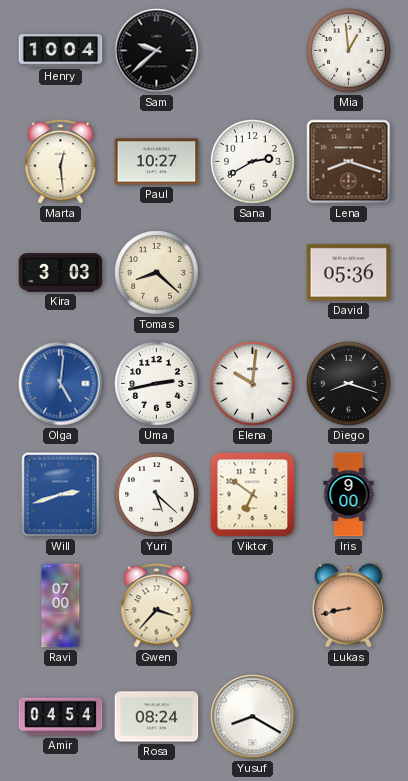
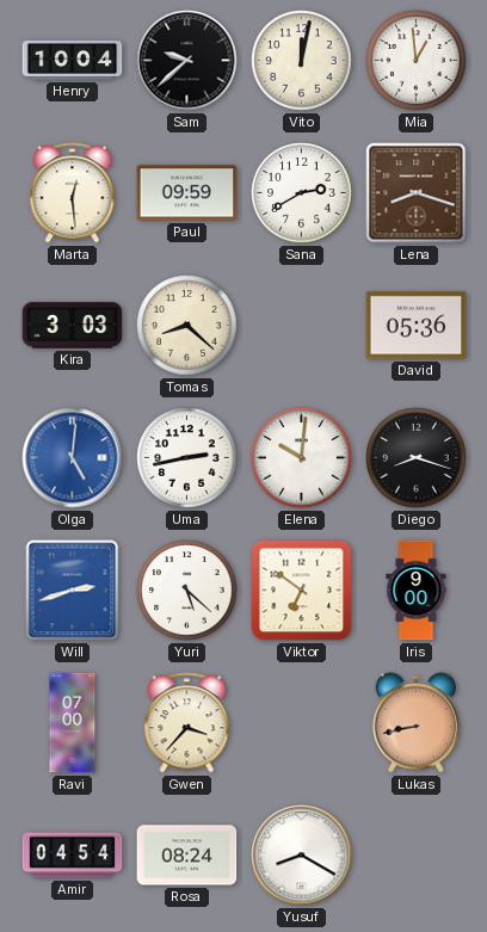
Vito: none -> 12:02
Paul: 10:27 -> 09:59
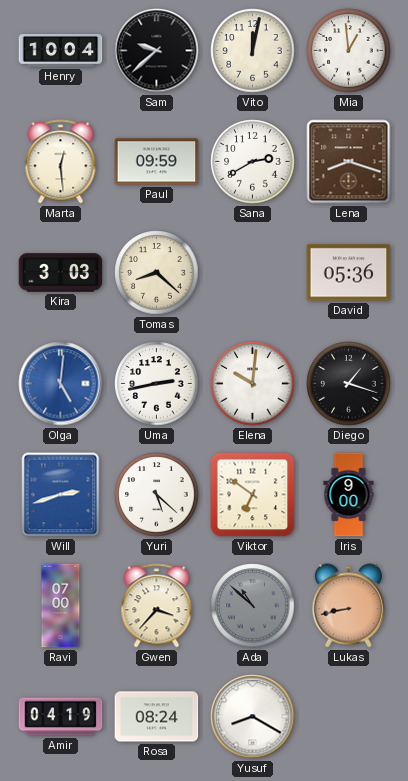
Diego: 8:18 -> 1:18
Ada: none -> 10:52
Amir: 04:54 -> 04:19
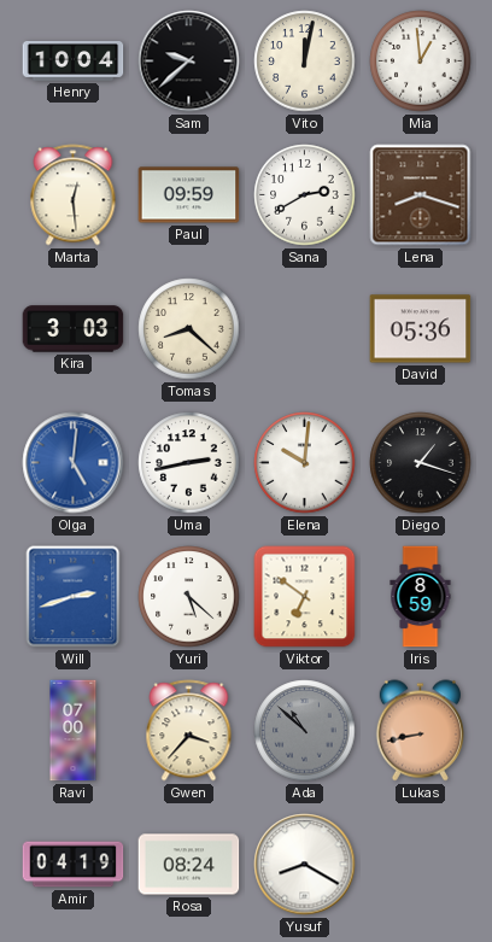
Iris: 9:00 -> 8:59
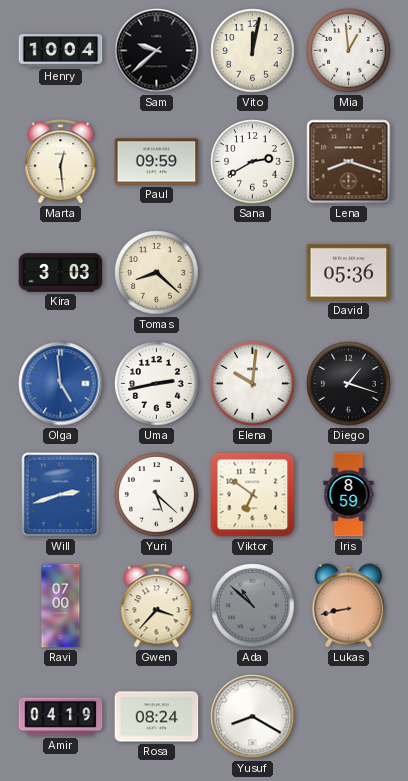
Olga: 5:01 -> 4:59
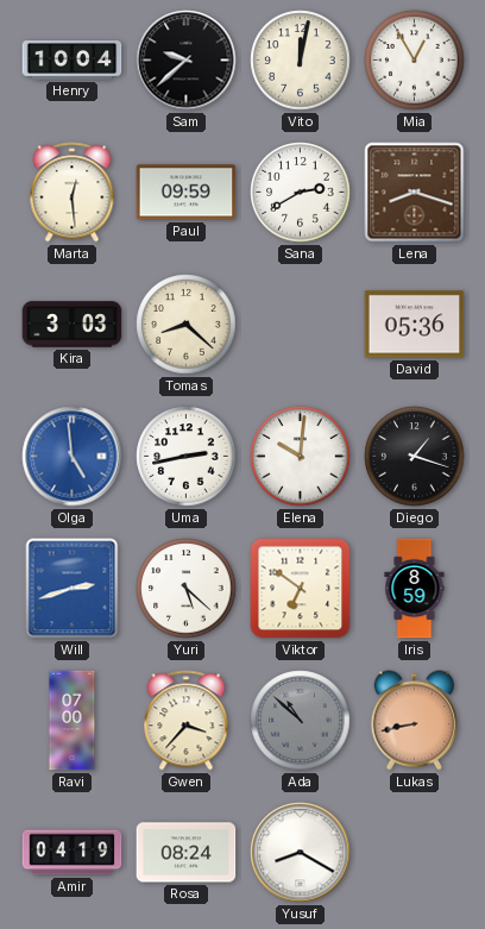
Mia: 12:59 -> 12:55
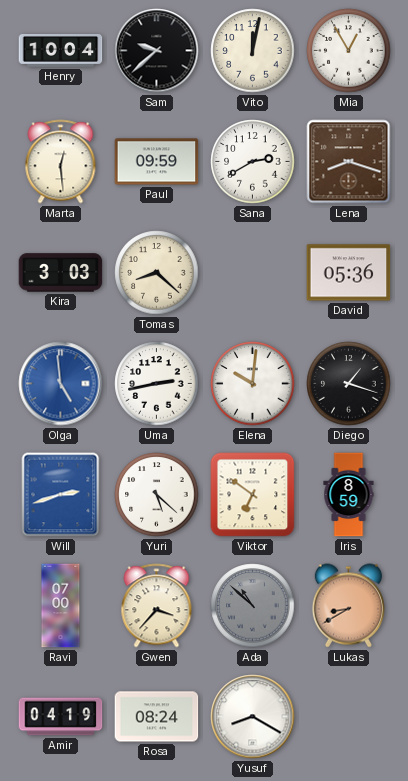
Lukas: 8:43 -> 8:40
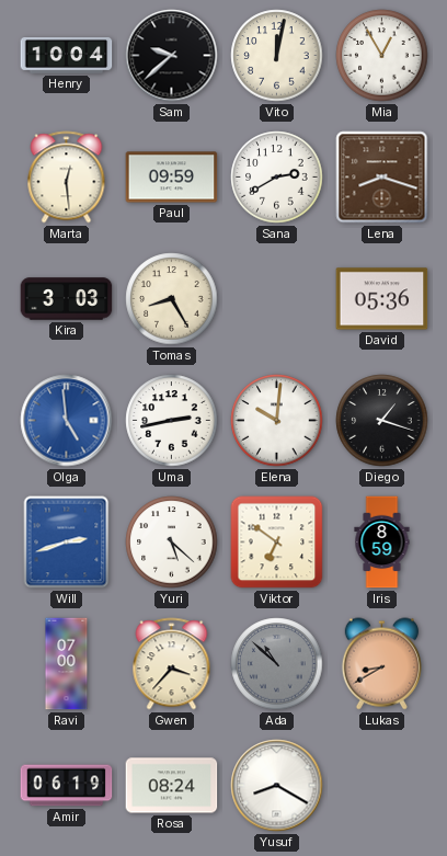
Tomas: 8:22 -> 8:25
Amir: 04:19 -> 06:19
